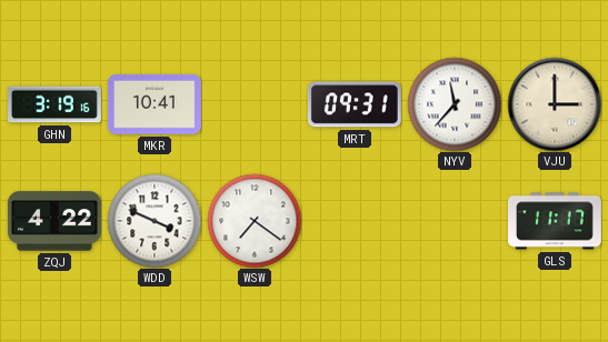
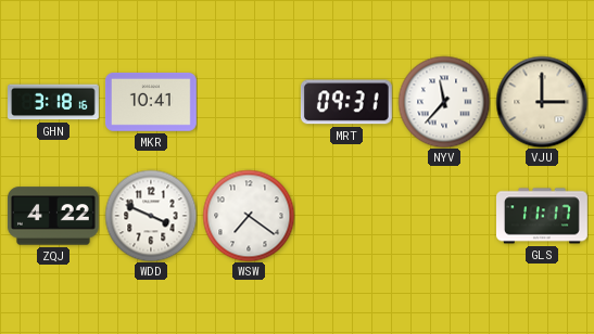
GHN: 3:19 -> 3:18
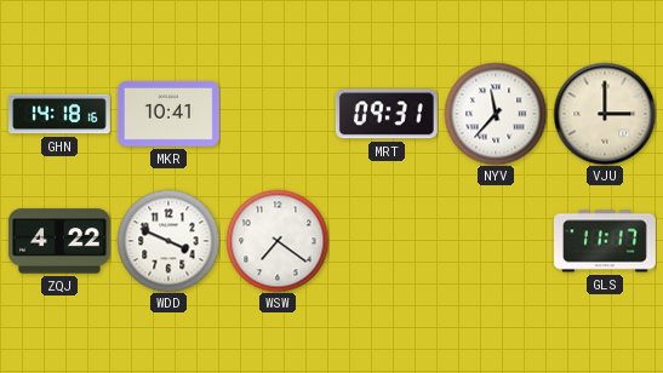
GHN: 3:18 -> 14:18
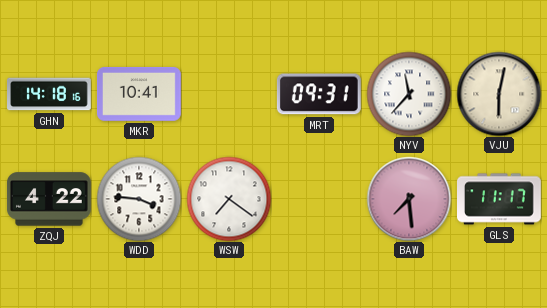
VJU: 3:00 -> 6:02
WDD: 3:49 -> 3:46
BAW: none -> 7:29
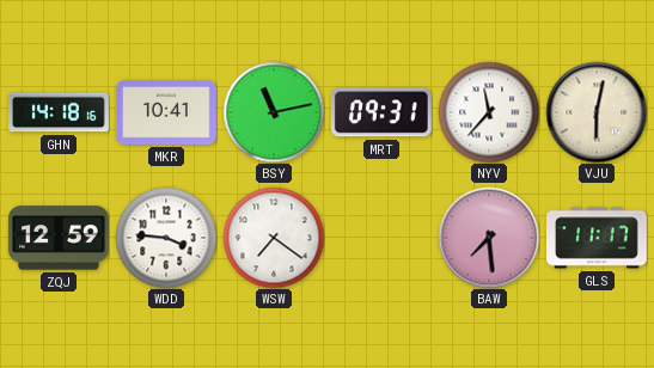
BSY: none -> 11:13
ZQJ: 4:22 -> 12:59
